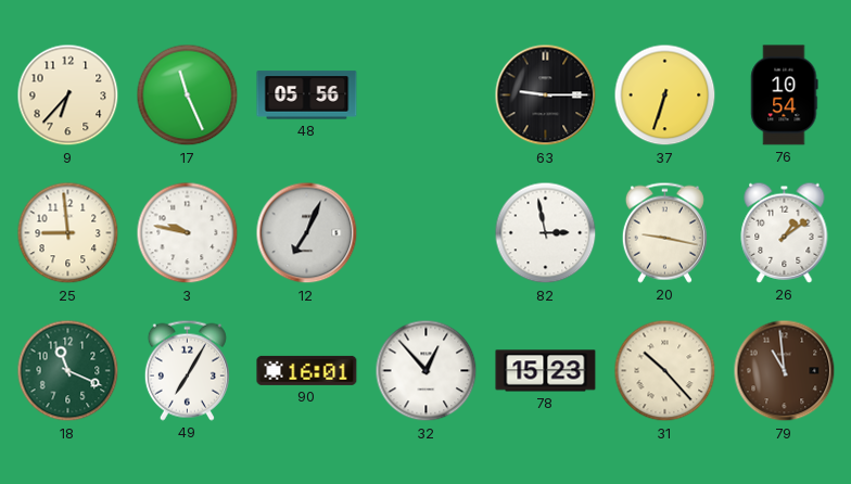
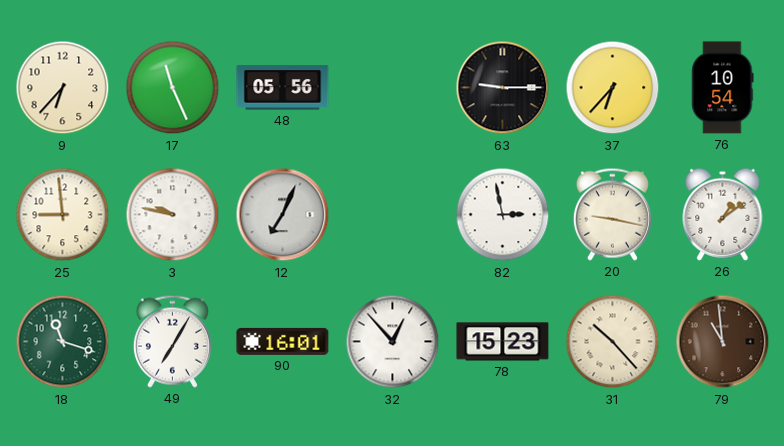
37: 6:33 -> 6:37
18: 11:19 -> 11:18
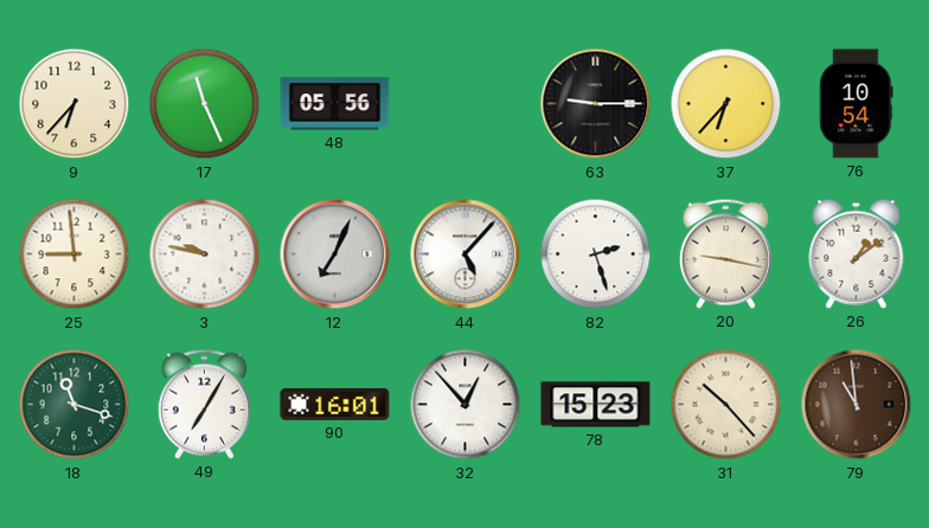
44: none -> 5:07
82: 2:58 -> 2:27
